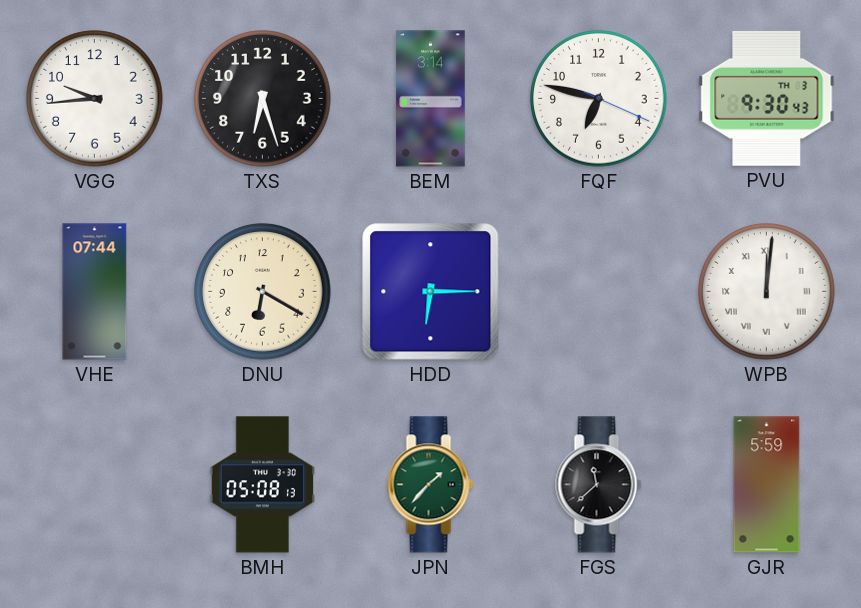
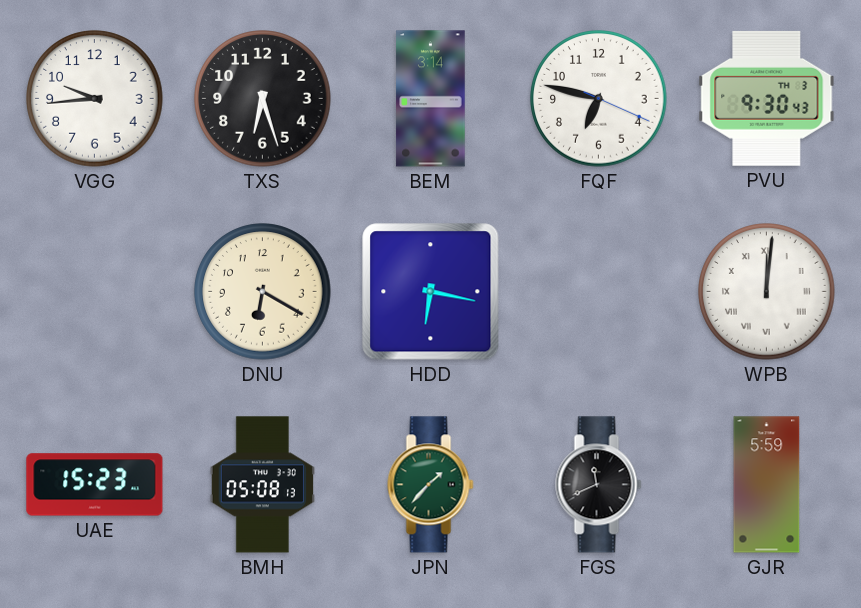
VHE: 07:44 -> none
HDD: 6:15 -> 6:17
UAE: none -> 15:23
FGS: 11:38 -> 11:41
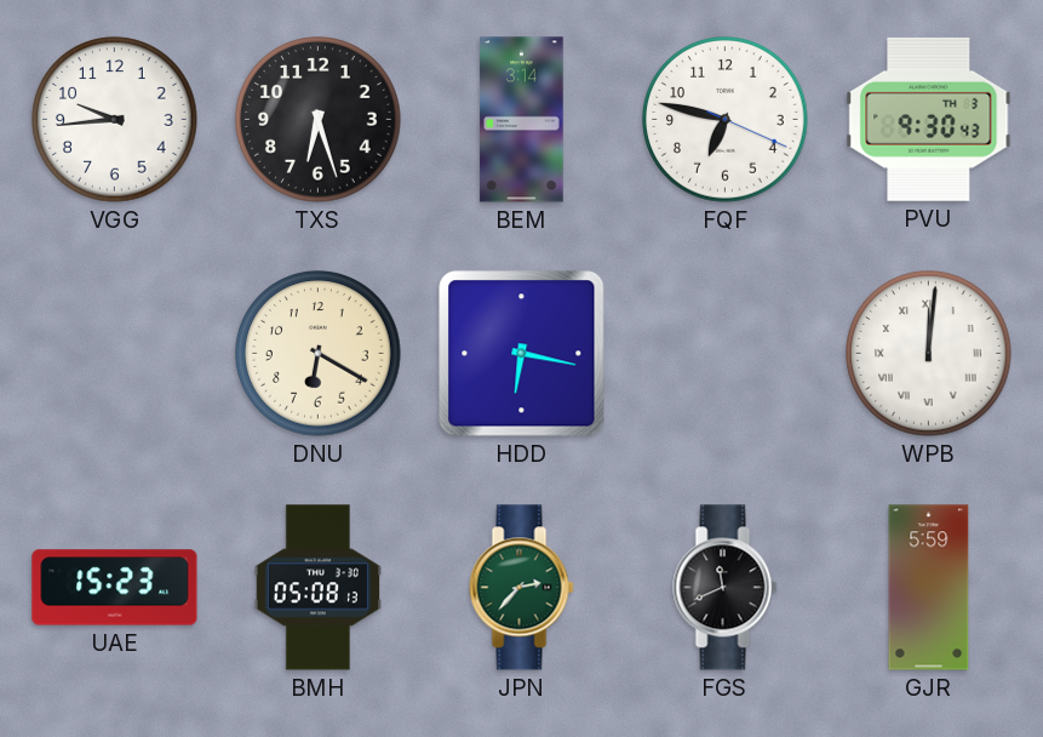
JPN: 1:37 -> 2:37
